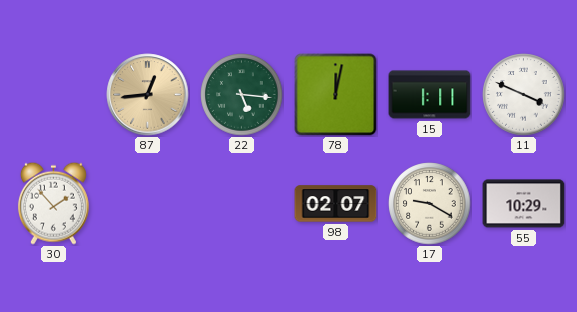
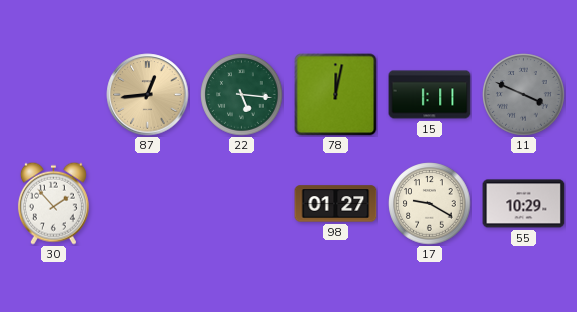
11 dial: white -> grey
98: 02:07 -> 01:27
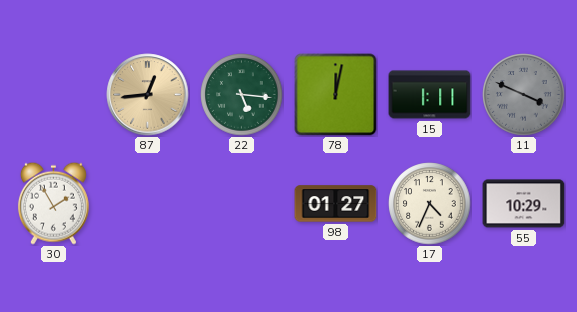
30: 1:53 -> 1:55
17: 9:20 -> 4:34
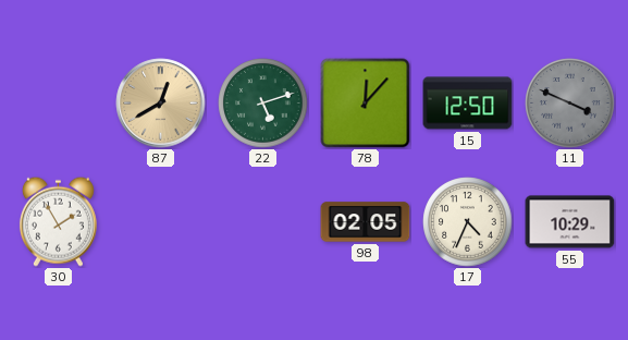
87: 12:44 -> 12:40
22: 5:16 -> 5:12
78: 12:02 -> 12:07
15: 1:11 -> 12:50
98: 01:27 -> 02:05
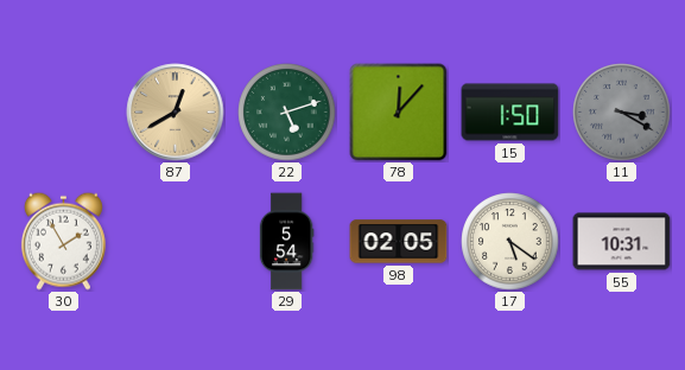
15: 12:50 -> 1:50
11: 3:49 -> 3:20
29: none -> 5:54
17: 4:34 -> 5:21
55: 10:29 -> 10:31
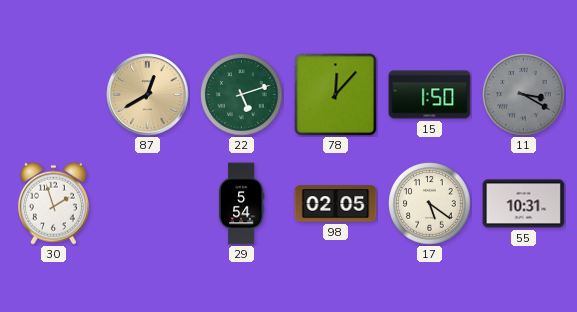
30: 1:55 -> 1:57
